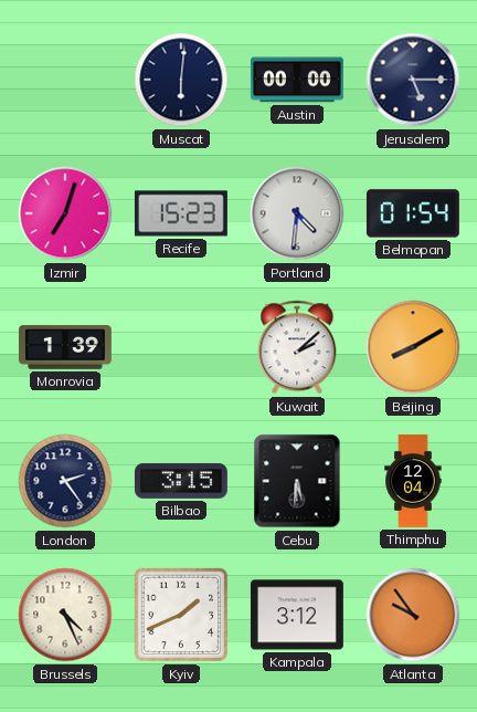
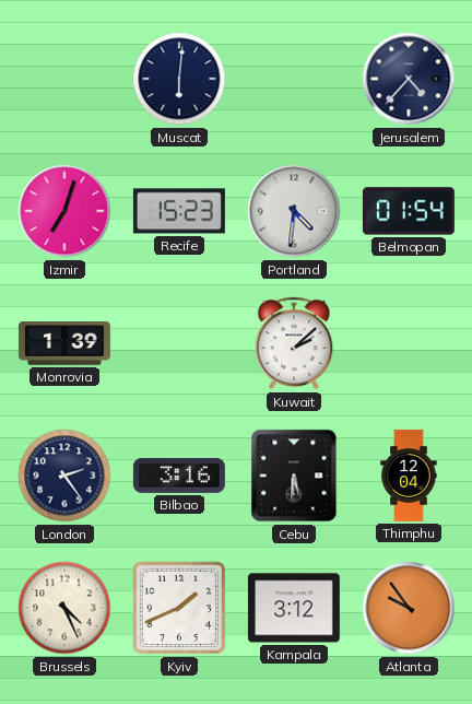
Austin: 00:00 -> none
Jerusalem: 5:15 -> 4:37
Beijing: 8:10 -> none
Bilbao: 3:15 -> 3:16
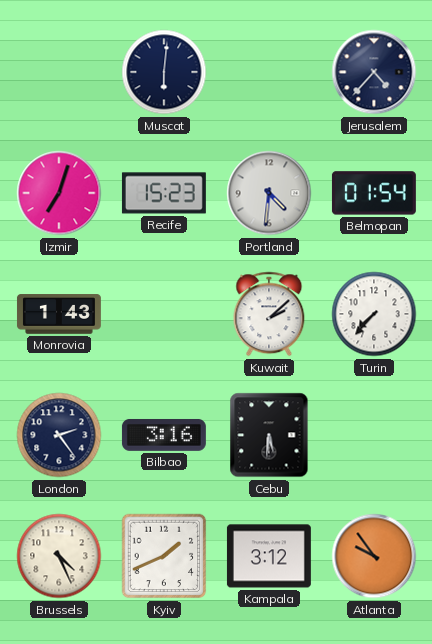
Monrovia: 1:39 -> 1:43
Turin: none -> 7:37
Thimphu: 12:04 -> none
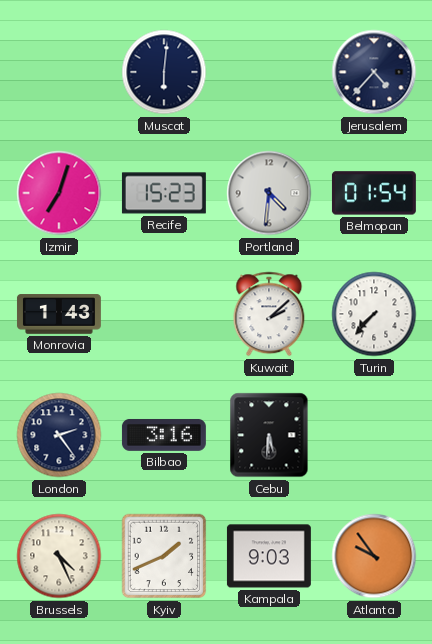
Kampala: 3:12 -> 9:03
